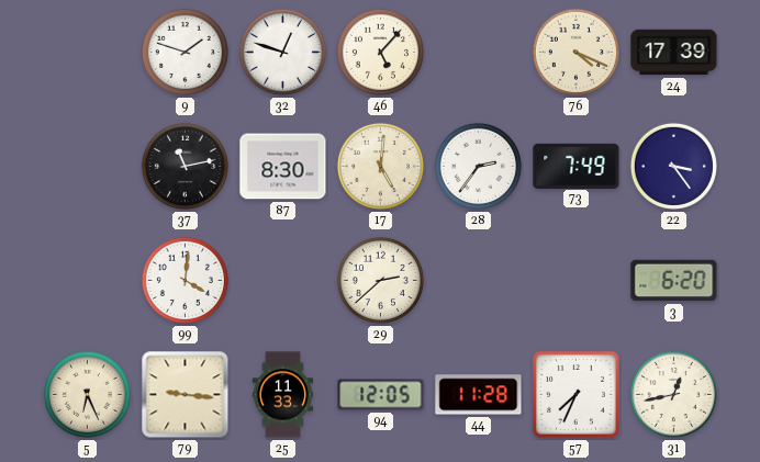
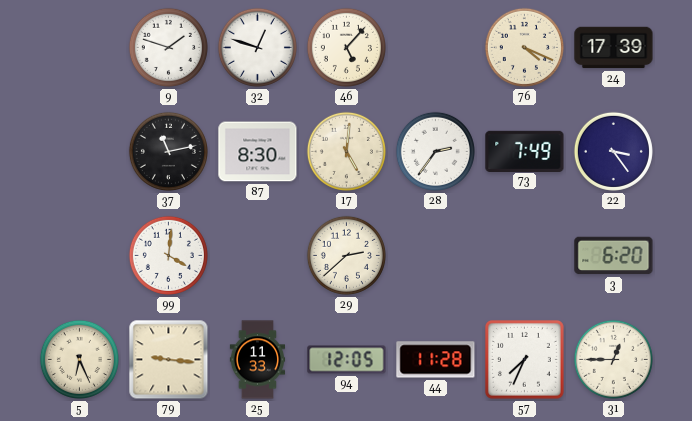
31: 12:43 -> 12:45
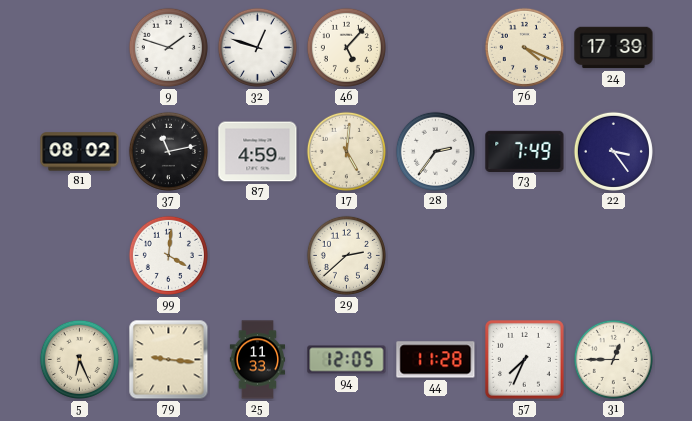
81: none -> 08:02
87: 8:30 -> 4:59
3: 6:20 -> none
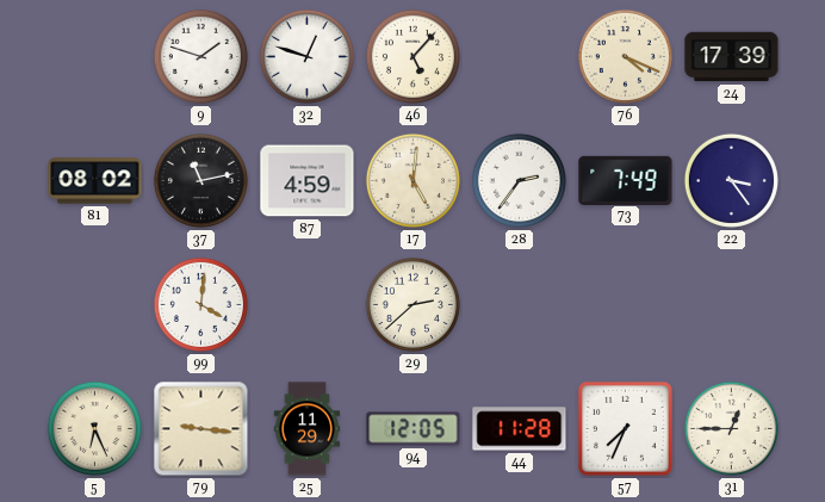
25: 11:33 -> 11:29
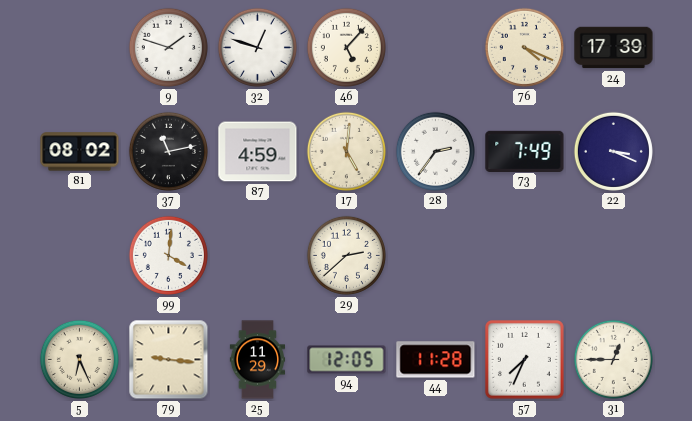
22: 3:24 -> 3:19
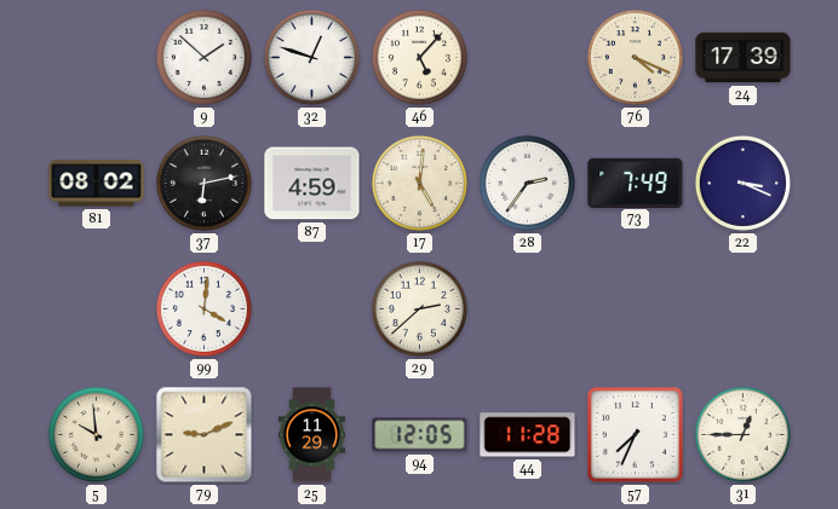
9: 1:48 -> 1:52
37: 11:13 -> 6:13
5: 6:26 -> 9:59
79: 9:16 -> 9:11
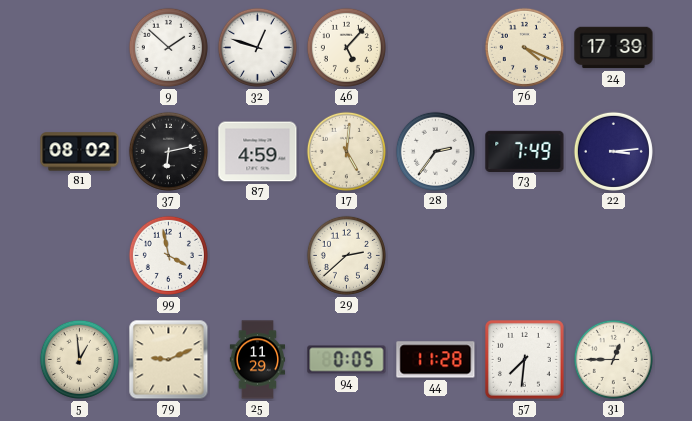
22: 3:19 -> 3:14
99: 4:01 -> 3:58
5: 9:59 -> 12:59
94: 12:05 -> 0:05
57: 7:34 -> 7:31
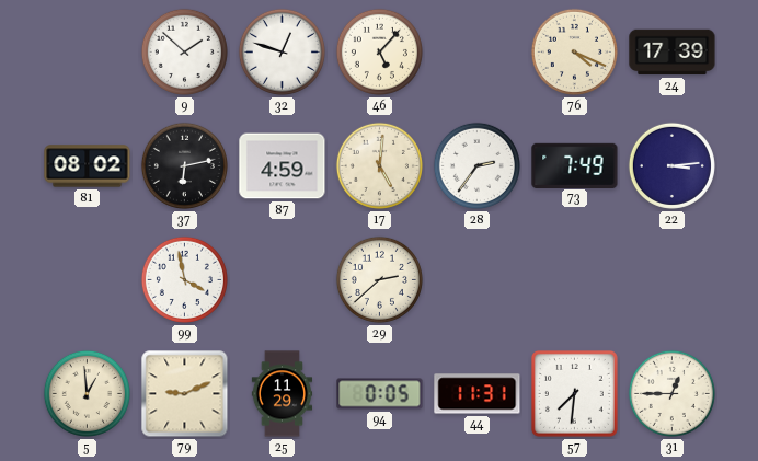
44: 11:28 -> 11:31
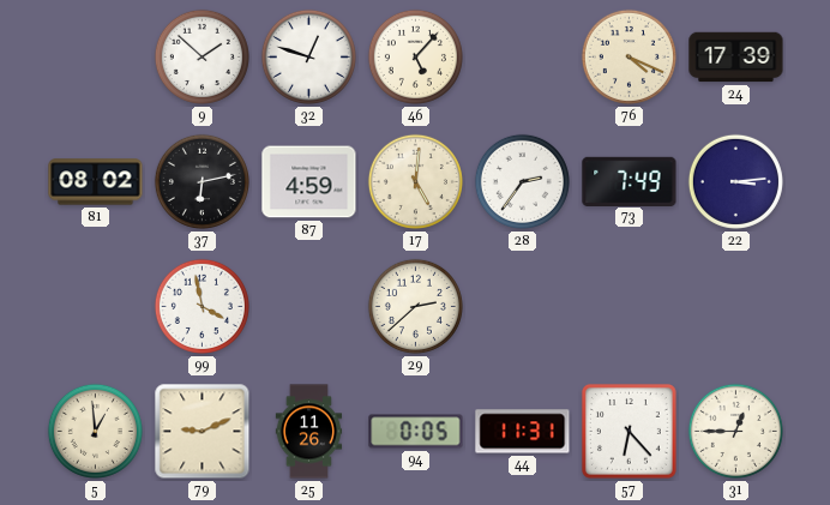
25: 11:29 -> 11:26
57: 7:31 -> 6:23
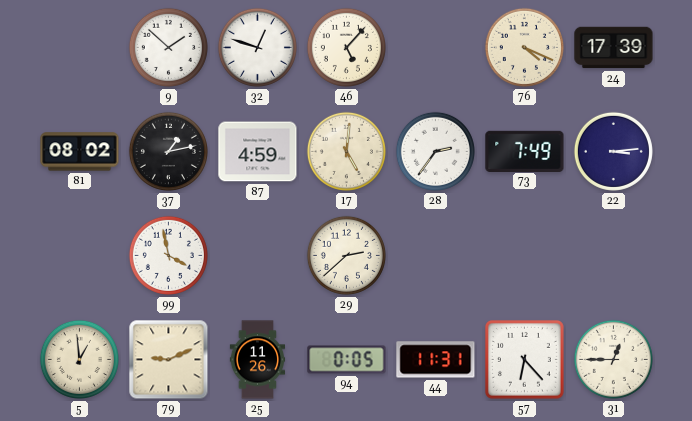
37: 6:13 -> 1:13
